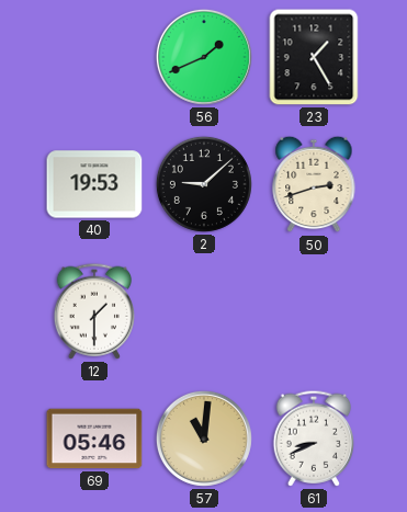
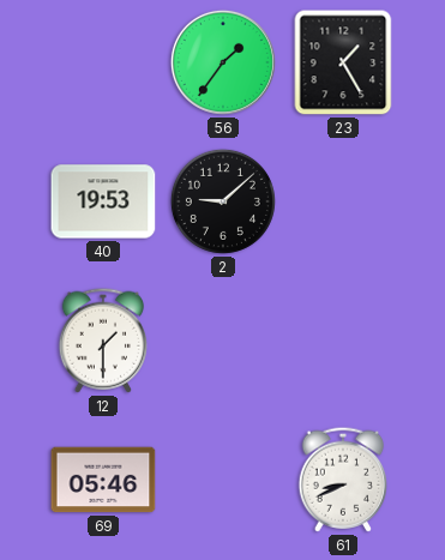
56: 1:41 -> 1:36
50: 2:42 -> none
57: 11:01 -> none
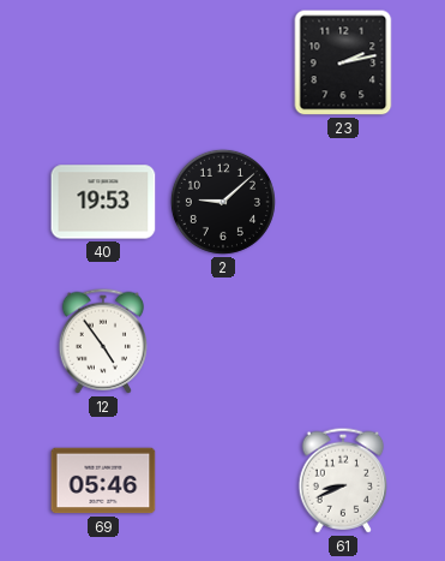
56: 1:36 -> none
23: 1:25 -> 2:13
12: 1:30 -> 4:54
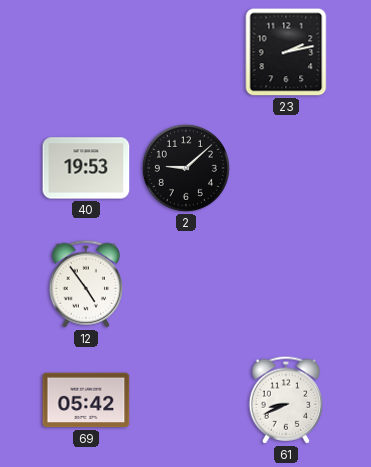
69: 05:46 -> 05:42
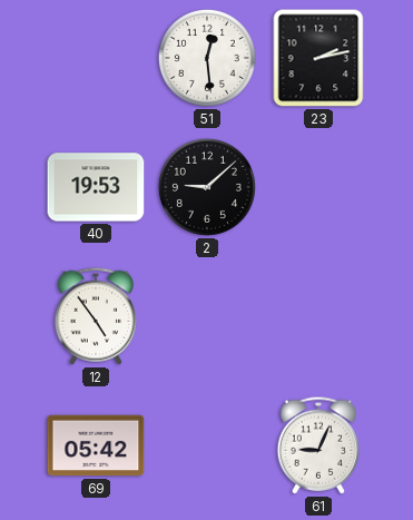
51: none -> 12:29
61: 8:41 -> 9:04
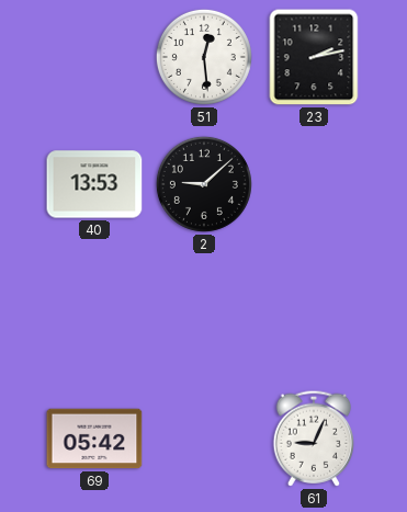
40: 19:53 -> 13:53
12: 4:54 -> none
